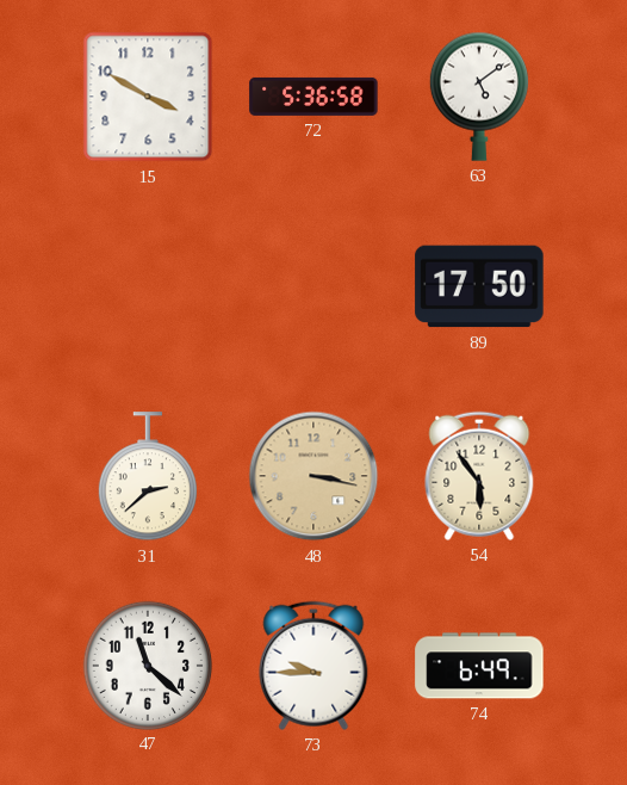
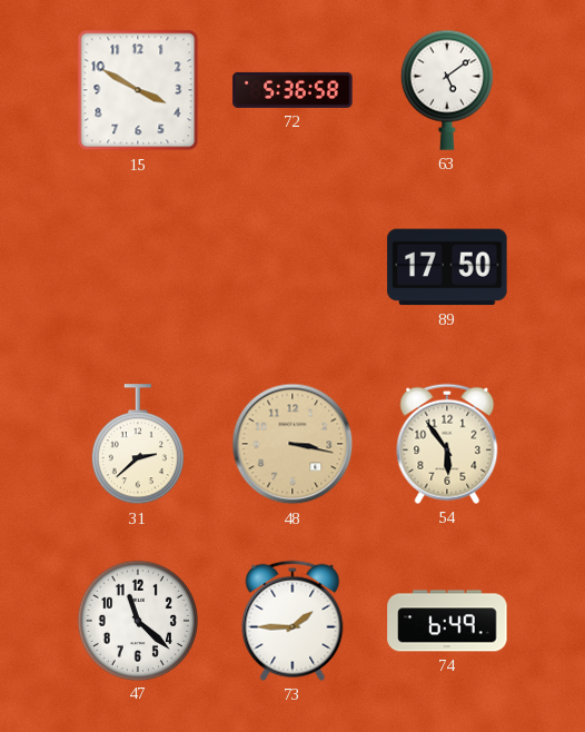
73: 9:45 -> 1:45
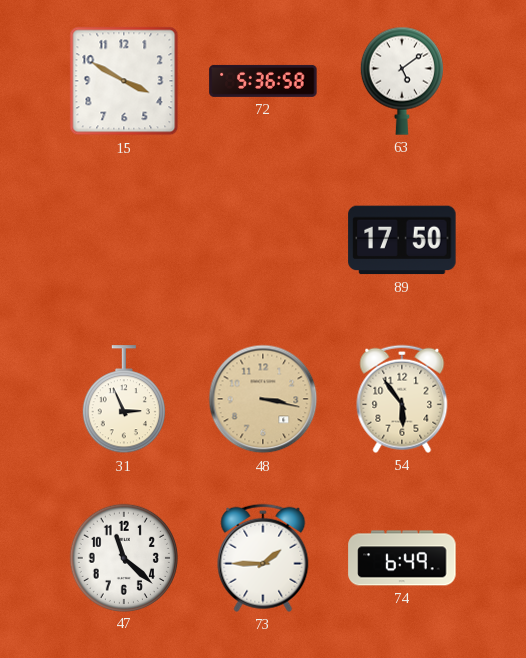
31: 2:38 -> 2:56
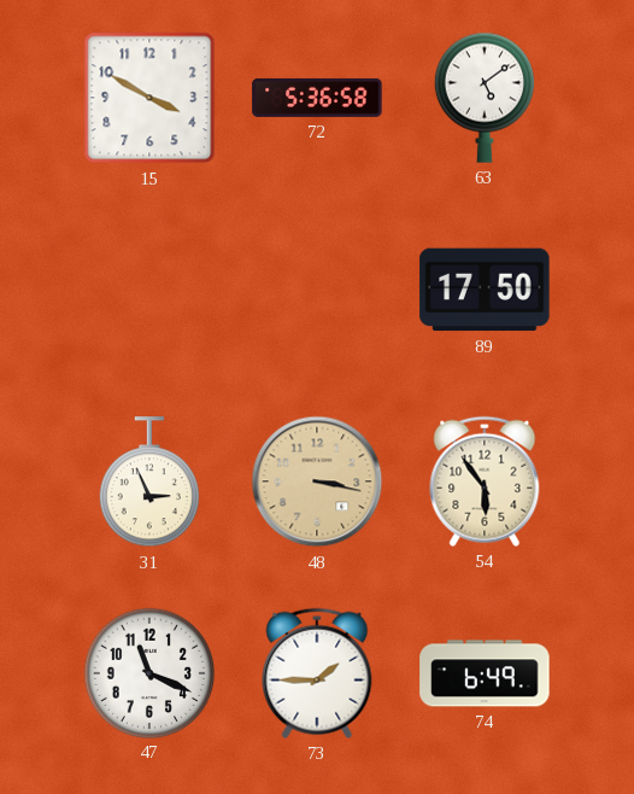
47: 11:22 -> 11:19
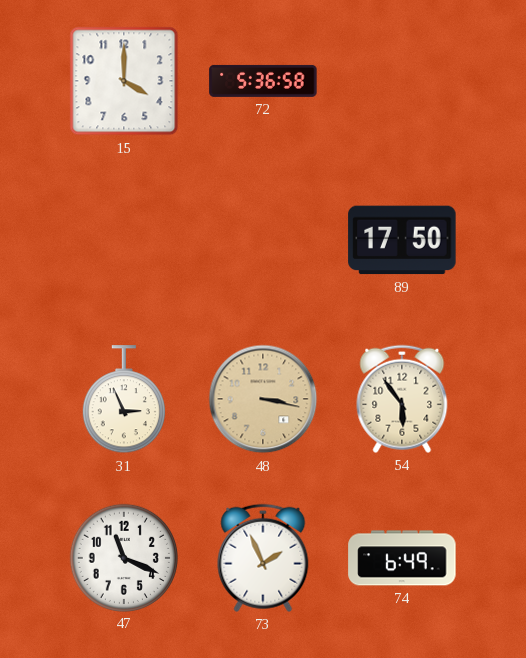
15: 3:50 -> 4:00
63: 5:09 -> none
73: 1:45 -> 1:56
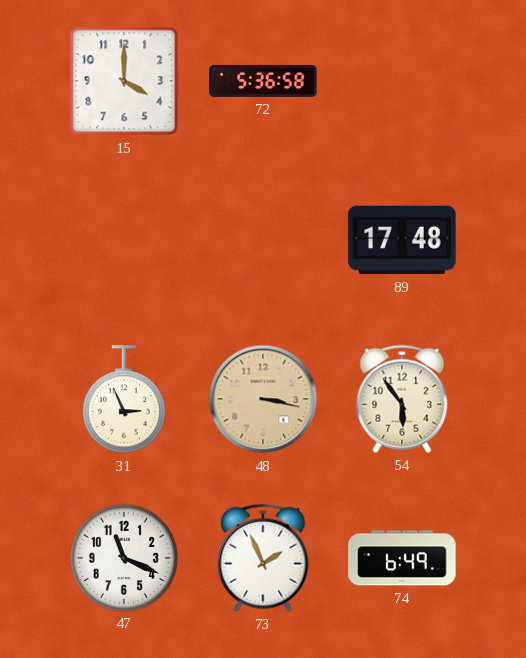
89: 17:50 -> 17:48
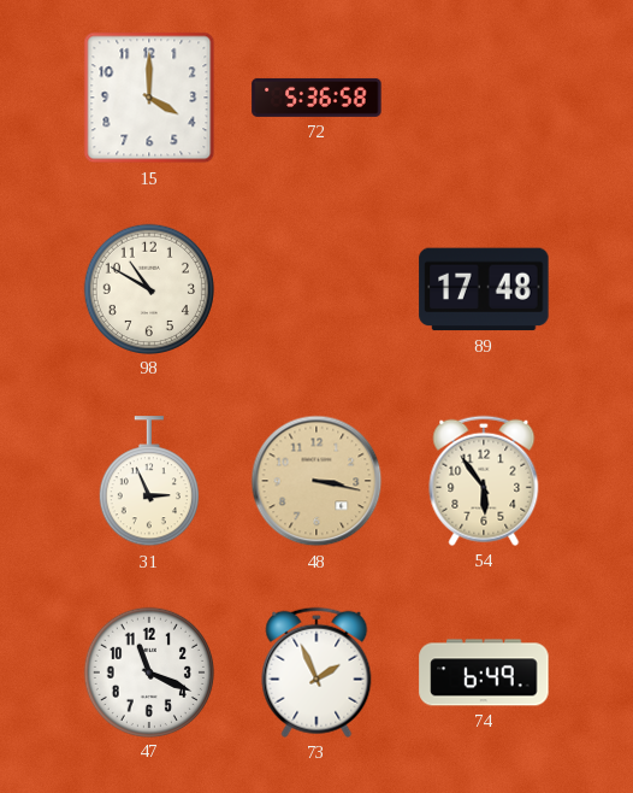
98: none -> 10:50
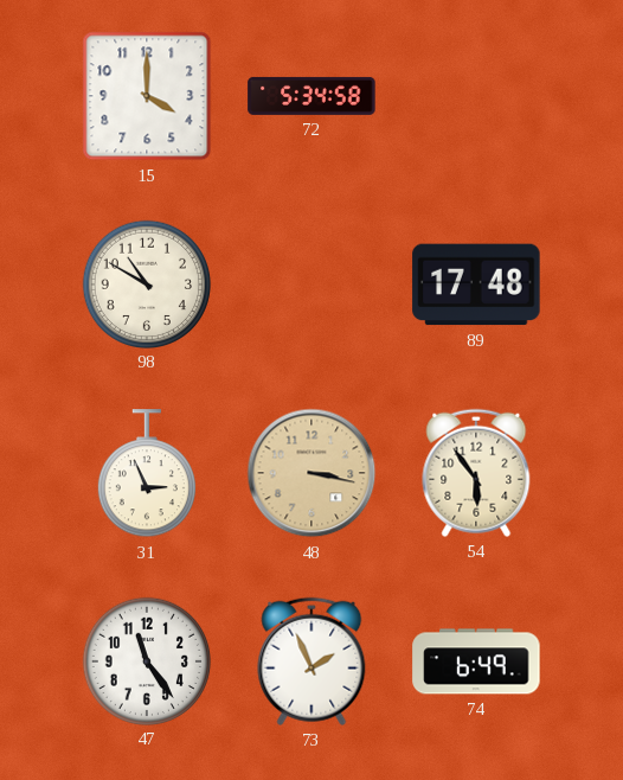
72: 5:36 -> 5:34
47: 11:19 -> 11:24
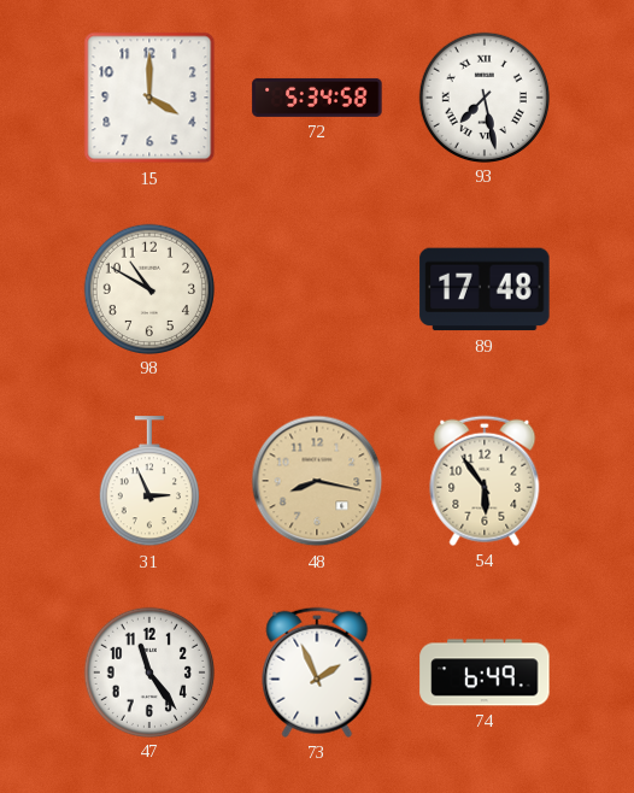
93: none -> 7:28
48: 3:17 -> 8:17
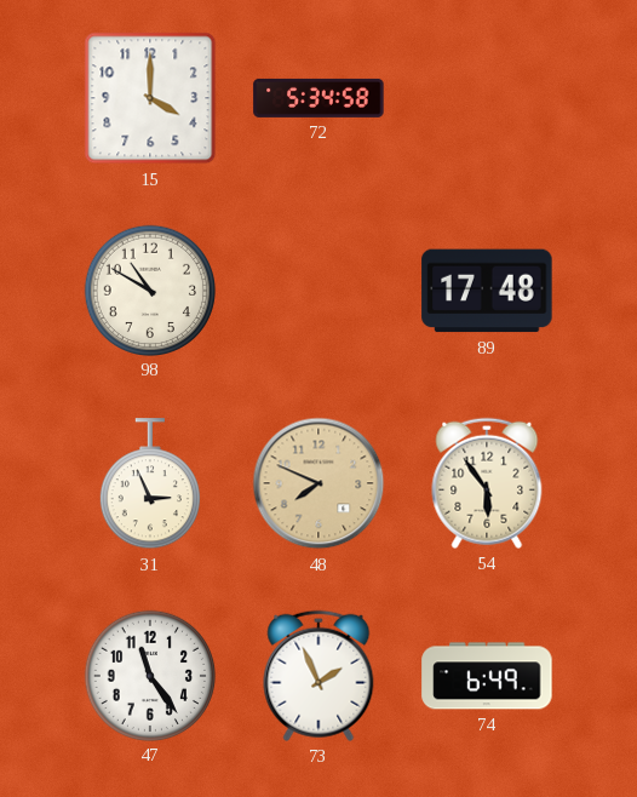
93: 7:28 -> none
48: 8:17 -> 7:49
